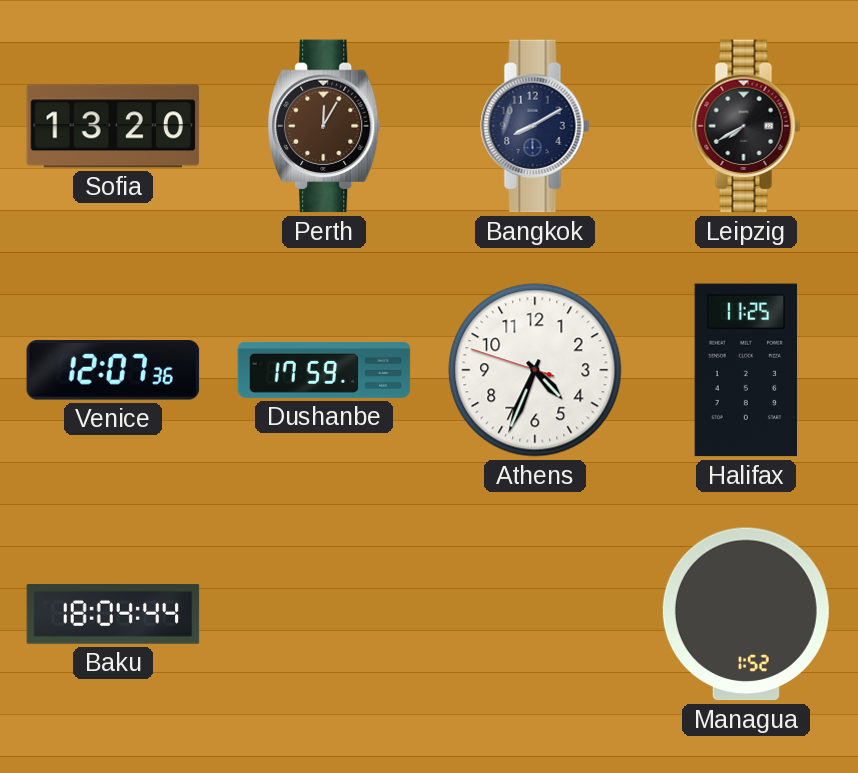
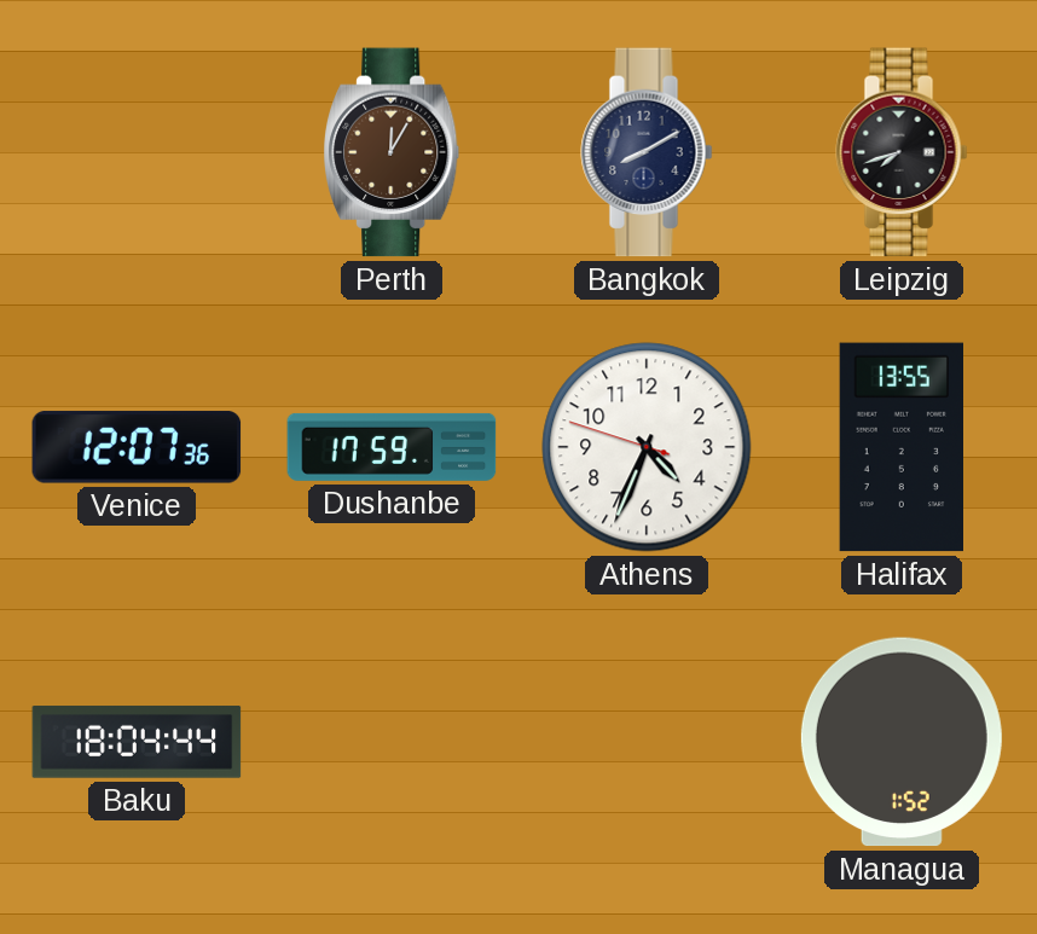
Sofia: 13:20 -> none
Leipzig: 7:40 -> 7:42
Halifax: 11:25 -> 13:55
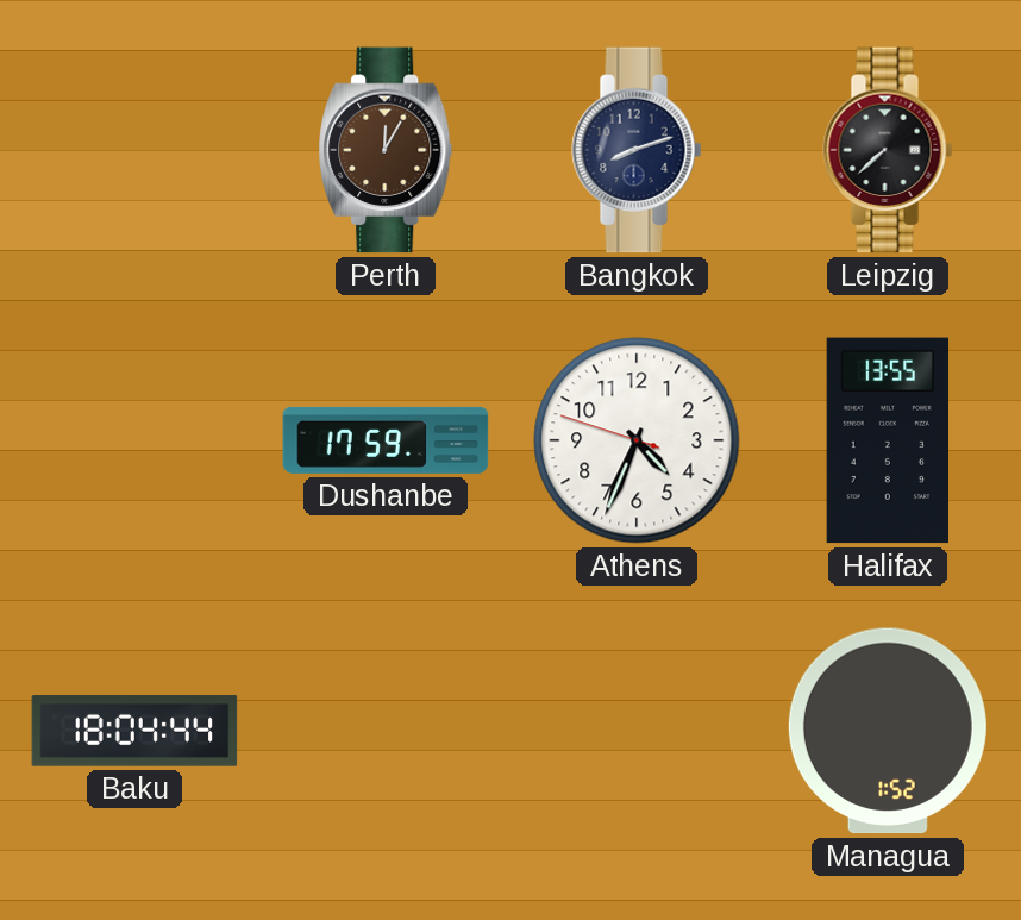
Bangkok: 8:10 -> 8:12
Leipzig: 7:42 -> 7:38
Venice: 12:07 -> none
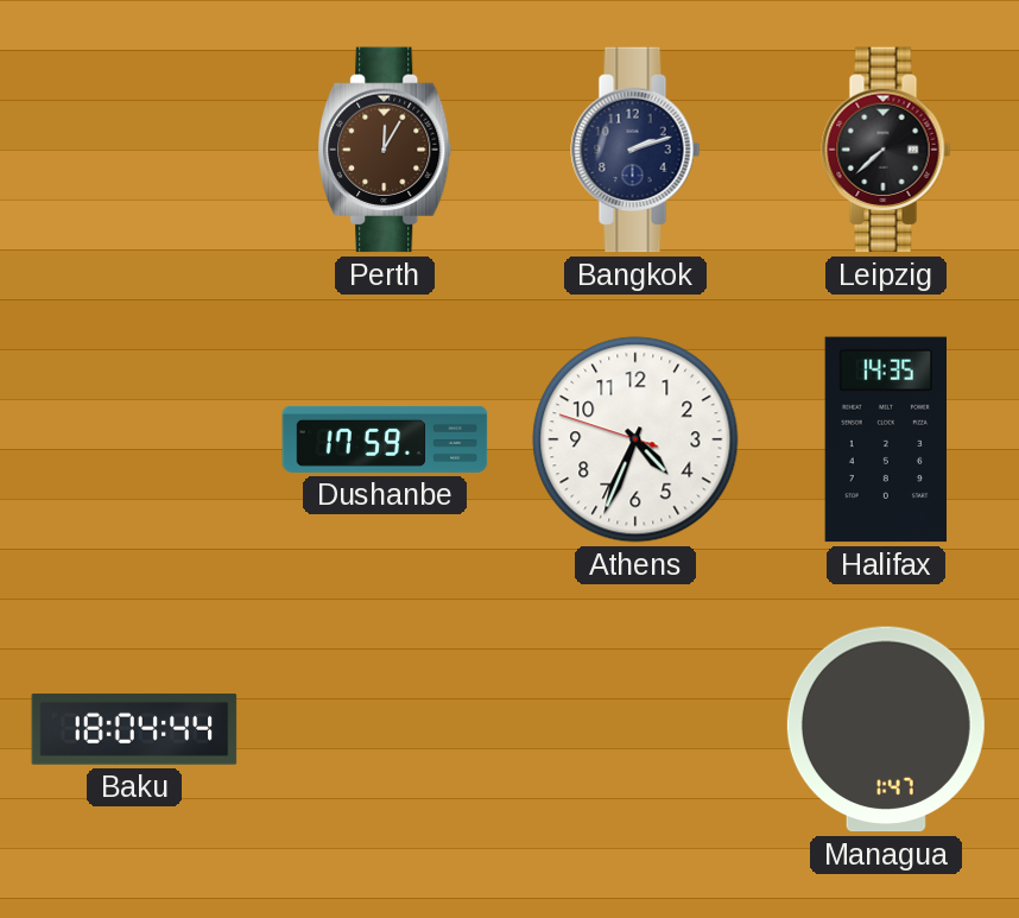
Bangkok: 8:12 -> 2:12
Halifax: 13:55 -> 14:35
Managua: 1:52 -> 1:47
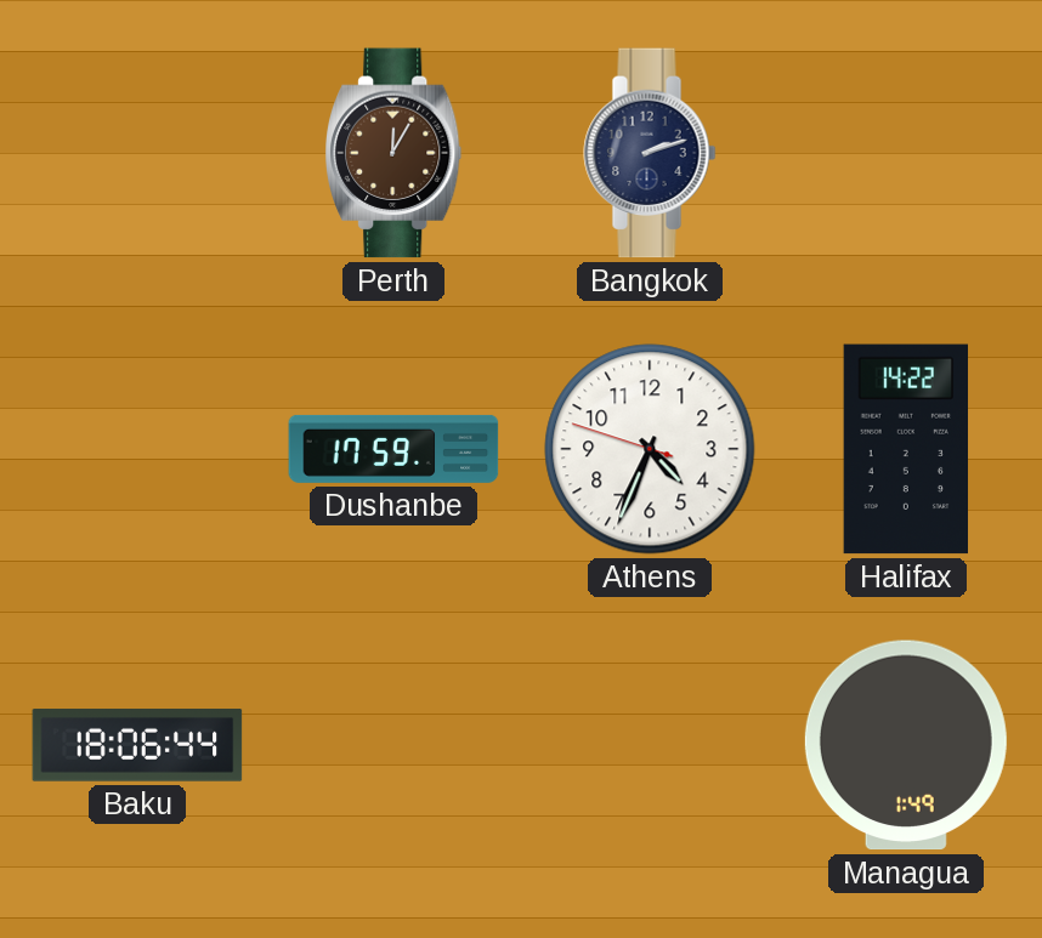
Leipzig: 7:38 -> none
Halifax: 14:35 -> 14:22
Baku: 18:04 -> 18:06
Managua: 1:47 -> 1:49
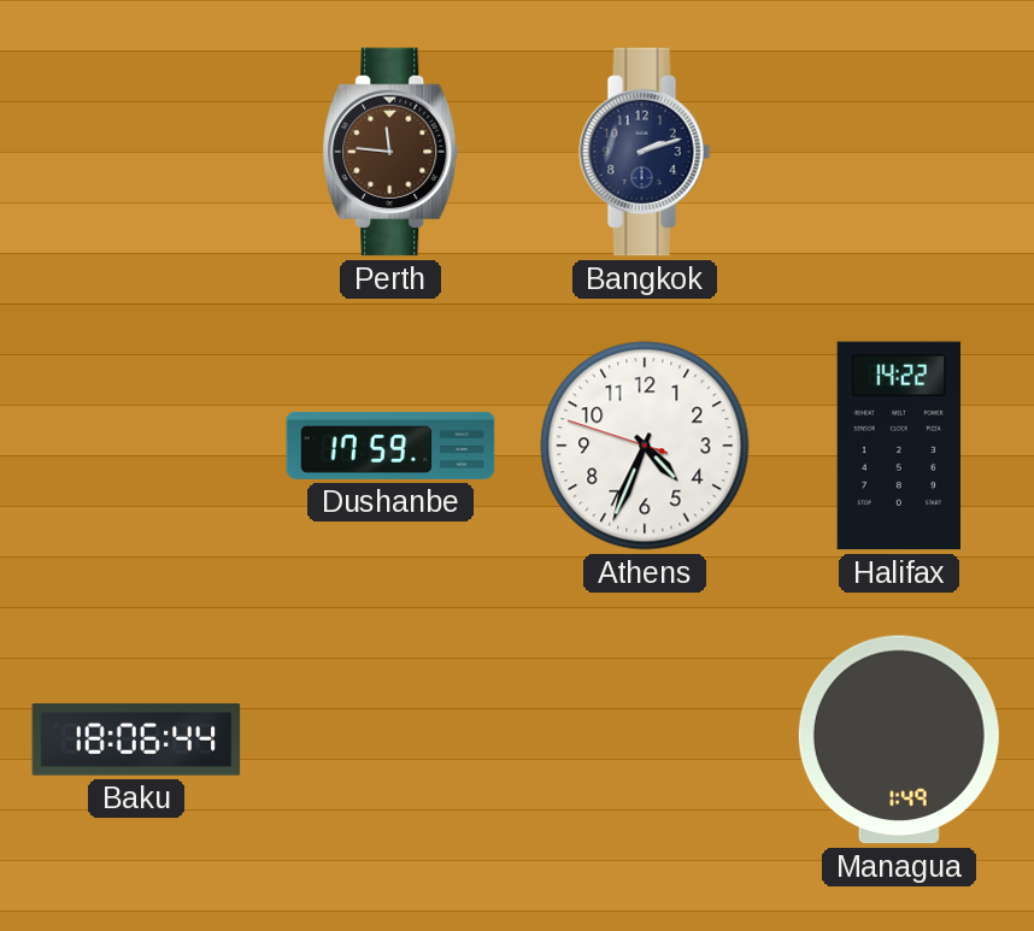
Perth: 12:05 -> 11:46
